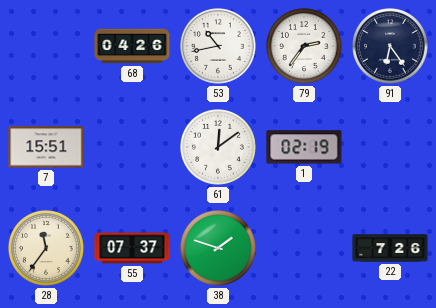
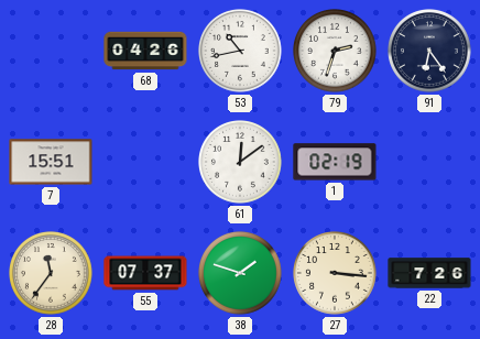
79: 2:36 -> 2:33
27: none -> 3:16
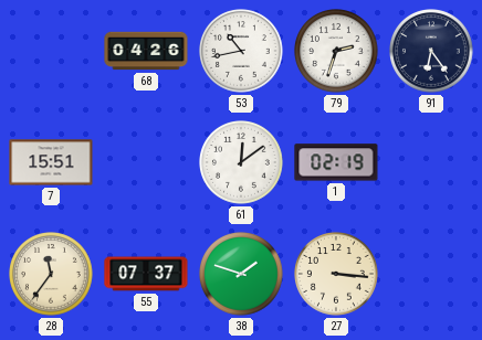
22: 7:26 -> none
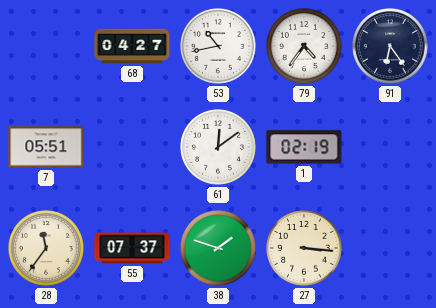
68: 04:26 -> 04:27
79: 2:33 -> 4:36
7: 15:51 -> 05:51
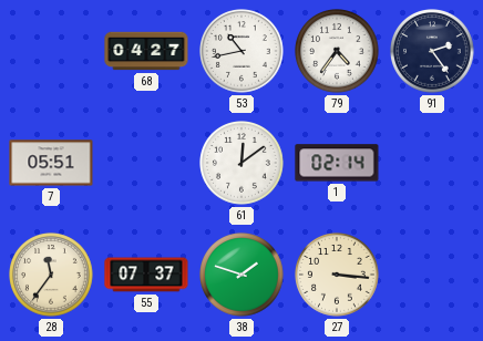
91: 6:24 -> 2:24
1: 02:19 -> 02:14
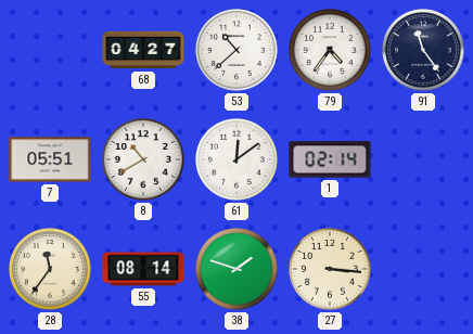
53: 10:43 -> 10:38
91: 2:24 -> 11:24
8: none -> 10:40
55: 07:37 -> 08:14
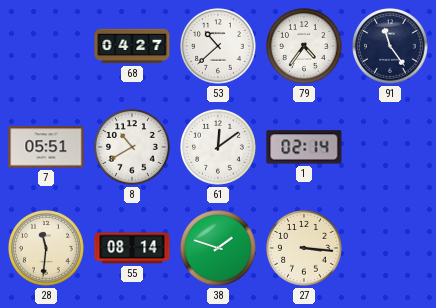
28: 11:36 -> 11:31
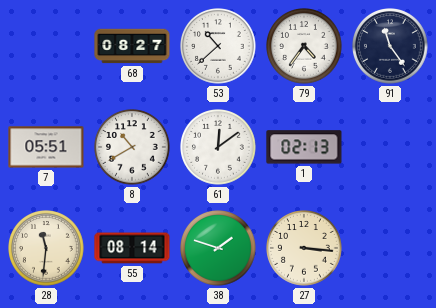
68: 04:27 -> 08:27
1: 02:14 -> 02:13
